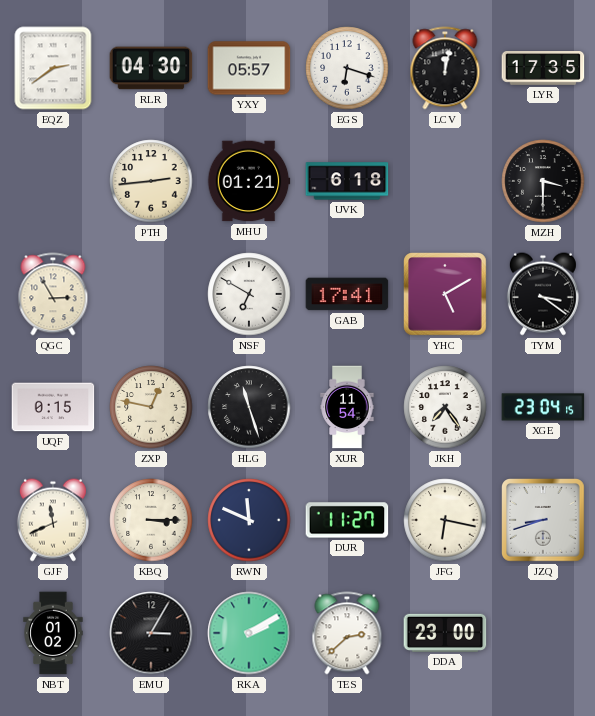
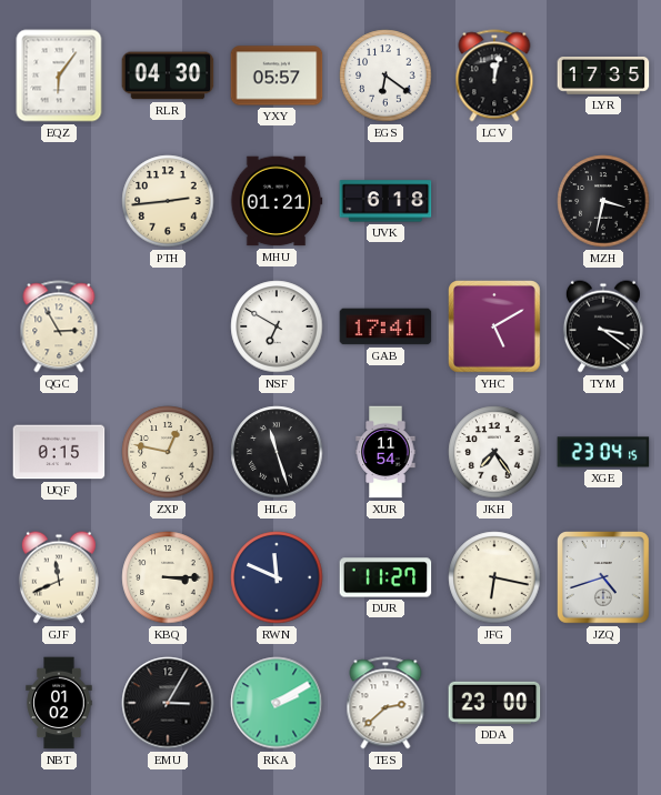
EQZ: 2:39 -> 6:06
EGS: 6:18 -> 6:21
MZH: 3:30 -> 3:32
JZQ: 8:42 -> 4:42
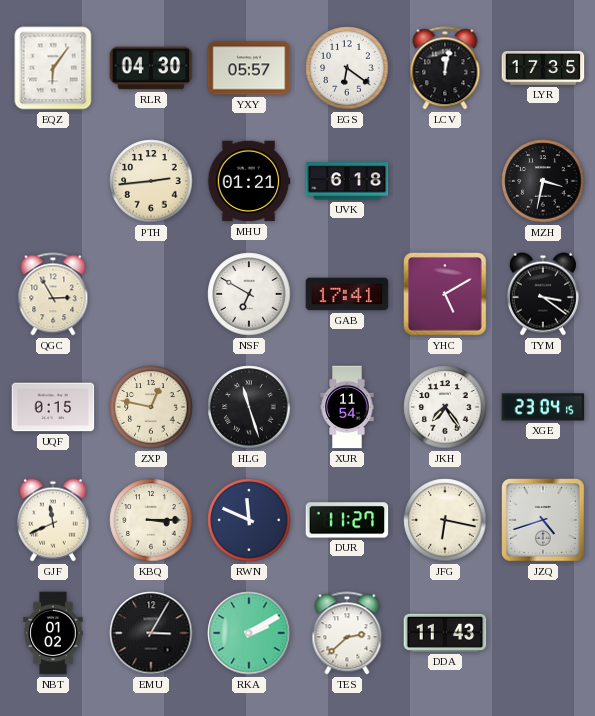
DDA: 23:00 -> 11:43
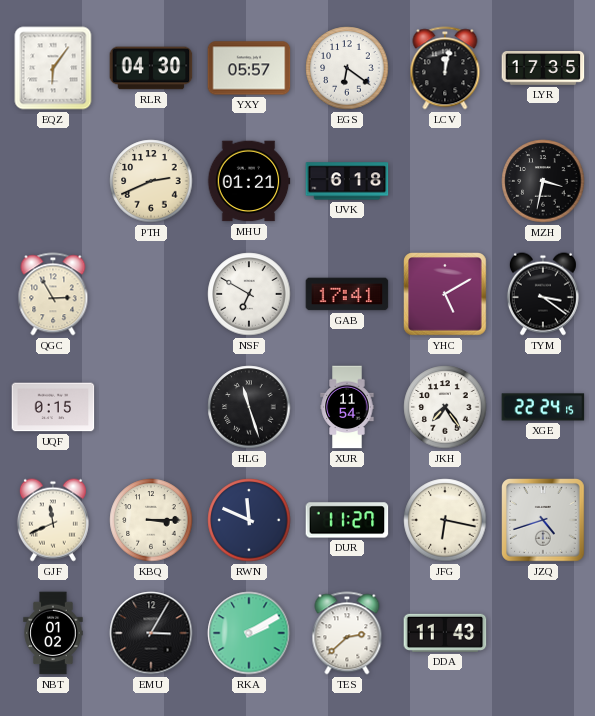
PTH: 2:44 -> 2:41
ZXP: 12:47 -> none
XGE: 23:04 -> 22:24
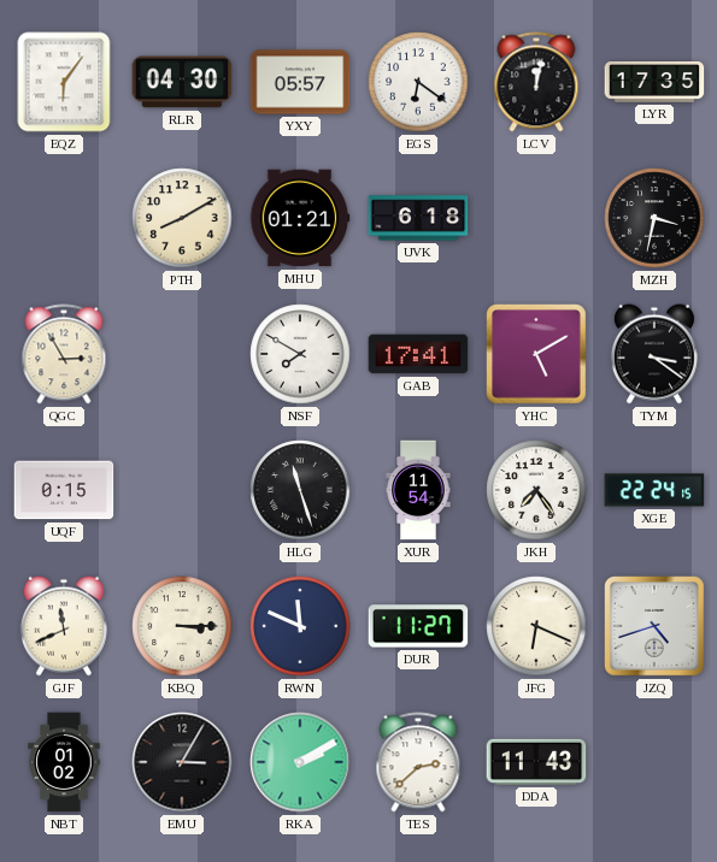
PTH: 2:41 -> 8:10
NSF: 6:50 -> 7:50
JFG: 6:17 -> 6:19
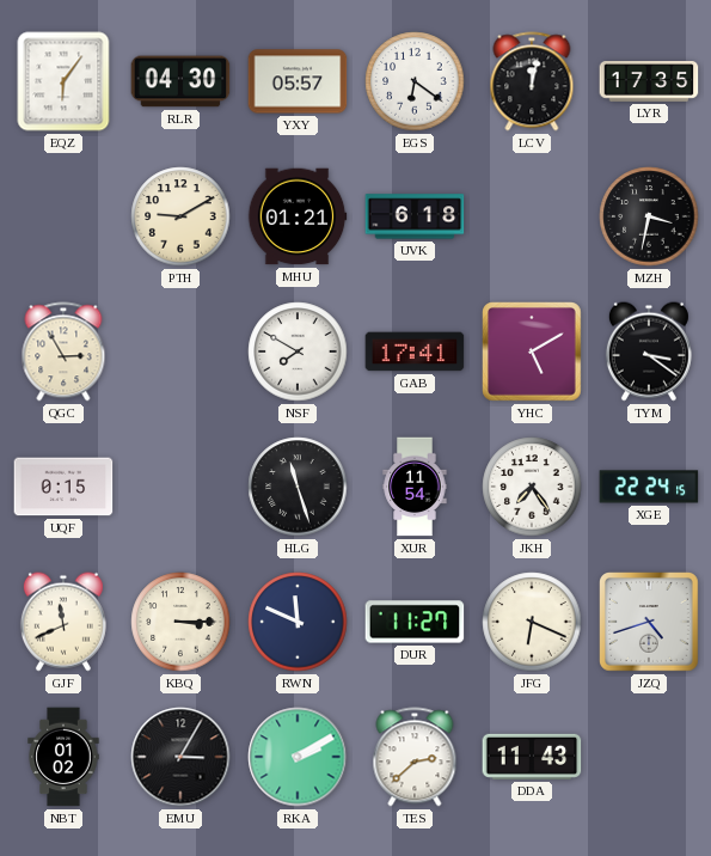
PTH: 8:10 -> 9:10
